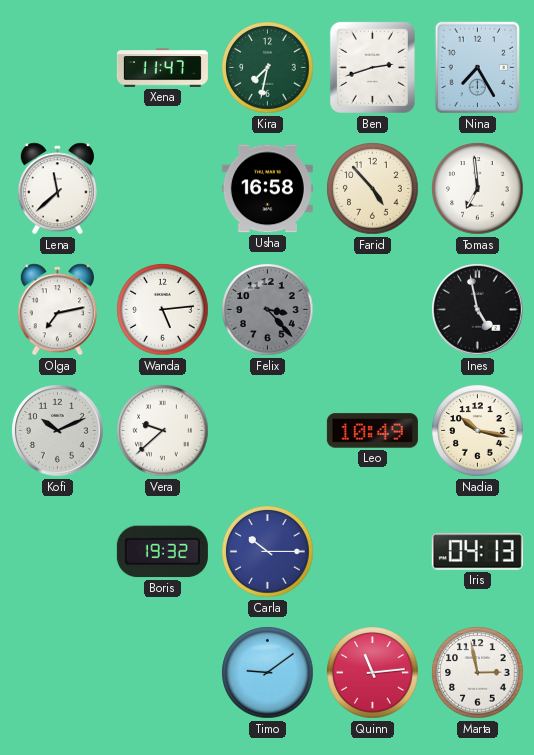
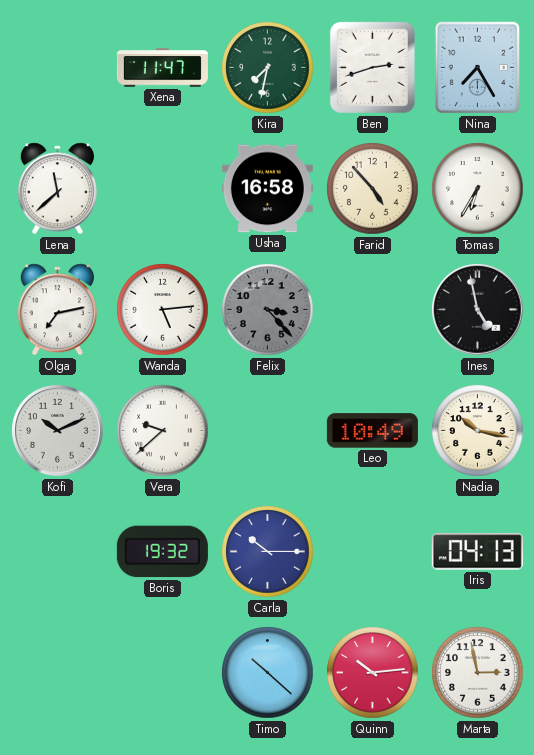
Tomas: 6:59 -> 6:35
Timo: 9:09 -> 10:22
Quinn: 11:14 -> 10:14
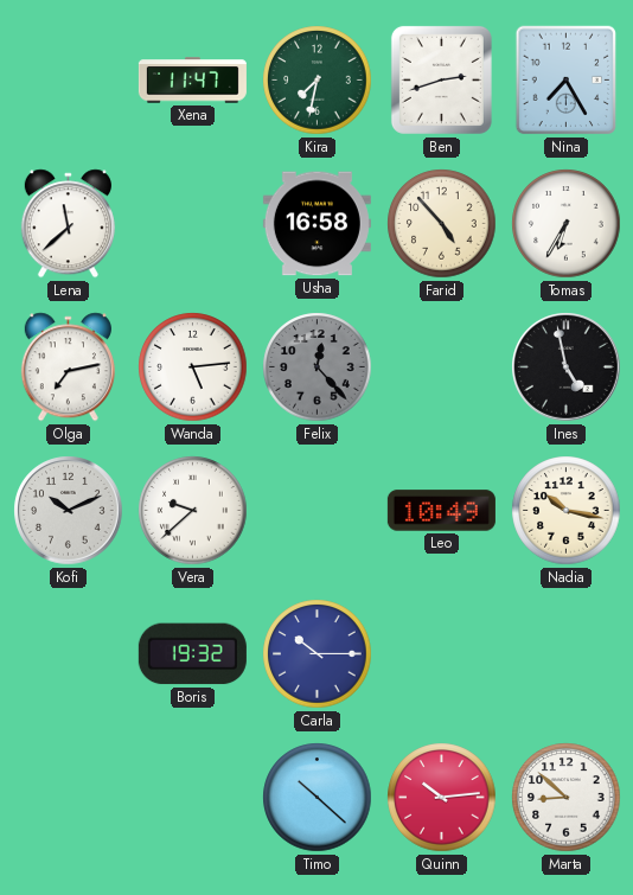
Felix: 3:23 -> 12:23
Iris: 04:13 -> none
Marta: 2:58 -> 8:52
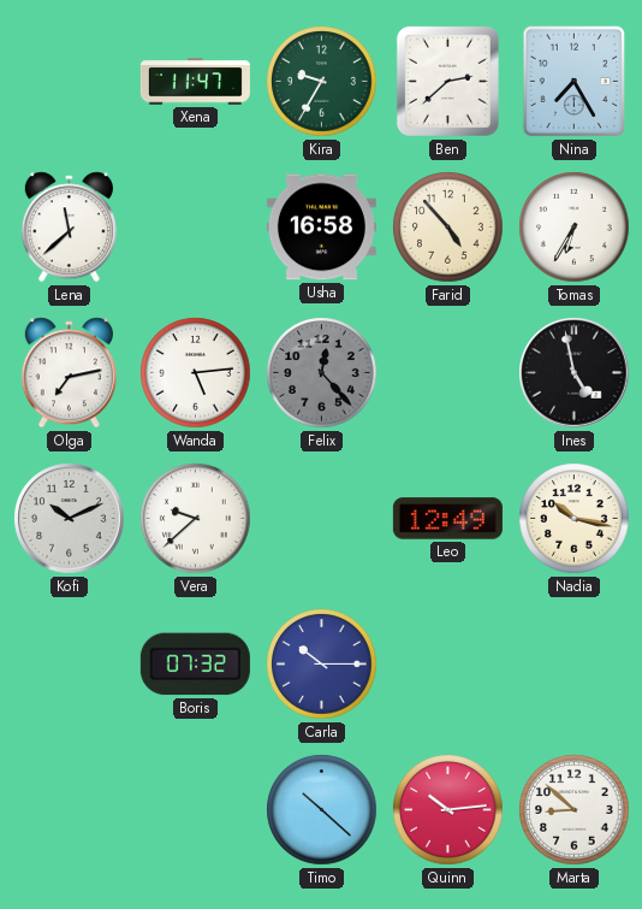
Kira: 7:32 -> 9:35
Ben: 2:42 -> 2:38
Leo: 10:49 -> 12:49
Boris: 19:32 -> 07:32
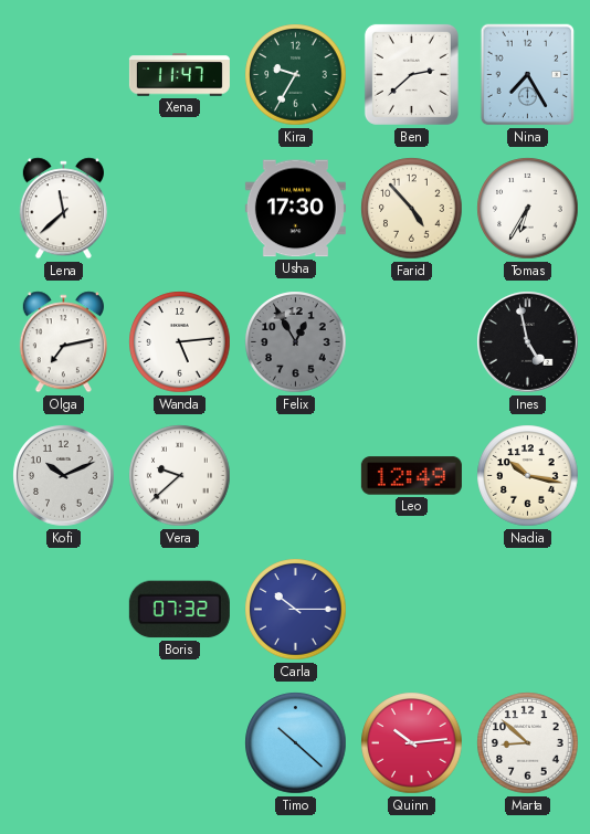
Usha: 16:58 -> 17:30
Felix: 12:23 -> 12:55
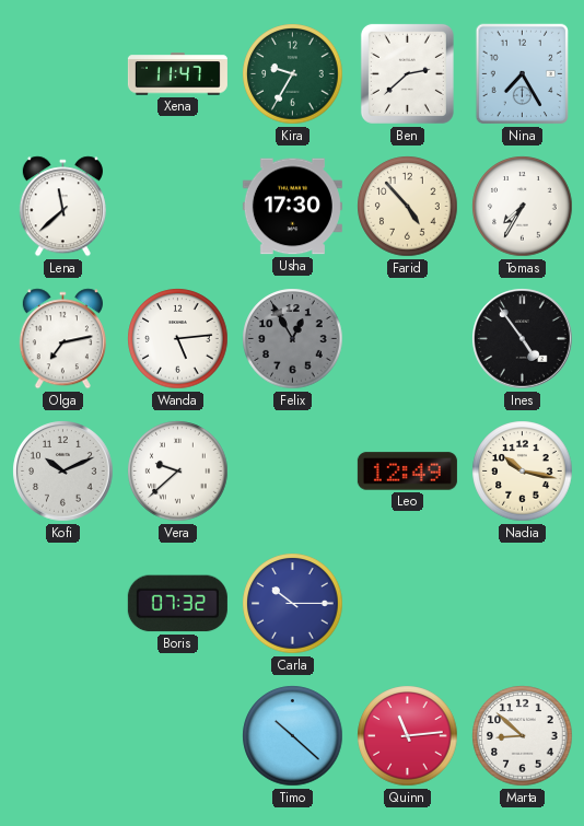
Tomas: 6:35 -> 7:35
Ines: 4:58 -> 4:54
Quinn: 10:14 -> 11:14
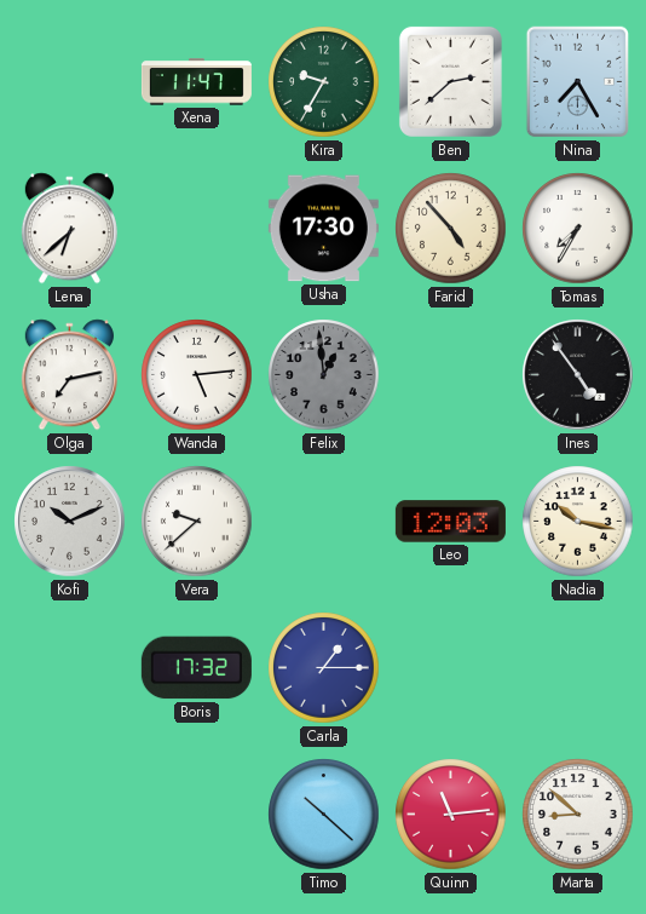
Lena: 11:38 -> 6:38
Felix: 12:55 -> 12:59
Leo: 12:49 -> 12:03
Boris: 07:32 -> 17:32
Carla: 10:15 -> 1:15
